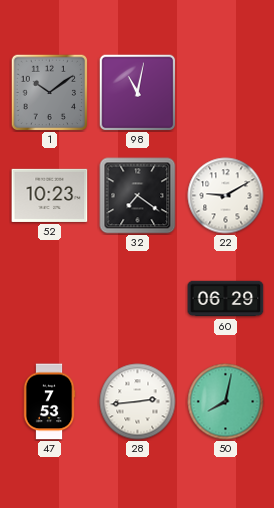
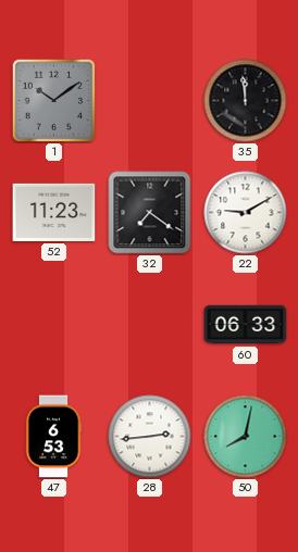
98: 11:02 -> none
35: none -> 11:59
52: 10:23 -> 11:23
60: 06:29 -> 06:33
47: 7:53 -> 6:53
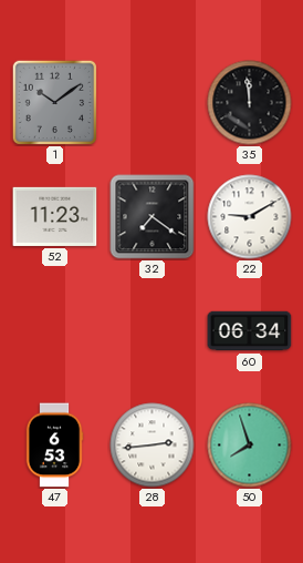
60: 06:33 -> 06:34
50: 8:02 -> 7:57
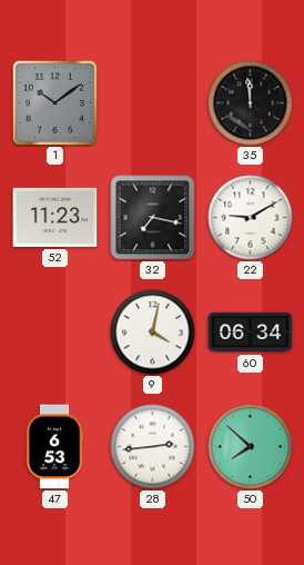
32: 7:21 -> 7:17
9: none -> 4:02
50: 7:57 -> 7:52
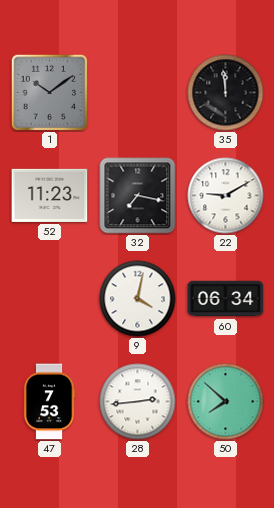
47: 6:53 -> 7:53
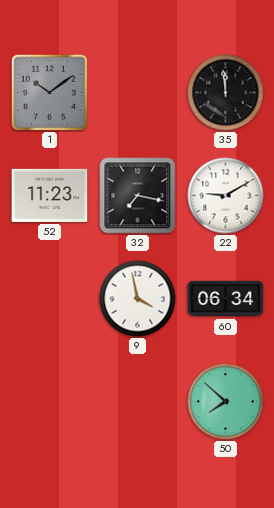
9: 4:02 -> 3:58
47: 7:53 -> none
28: 2:44 -> none
